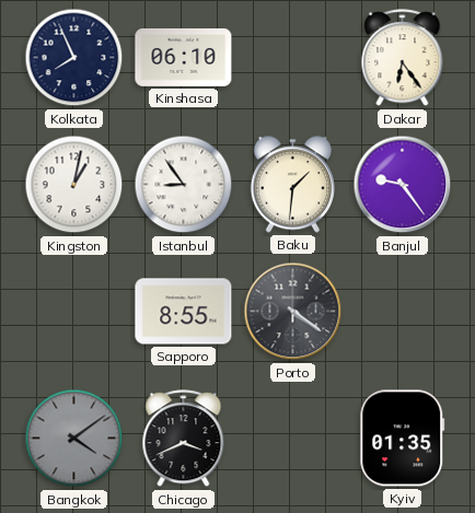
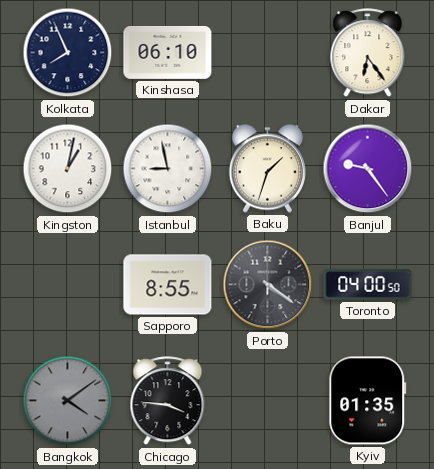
Istanbul: 8:54 -> 8:58
Baku: 1:31 -> 1:33
Toronto: none -> 04:00
Chicago: 3:41 -> 3:46
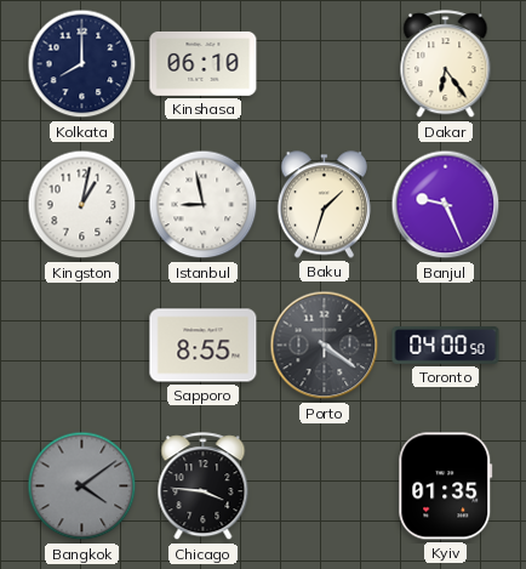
Kolkata: 7:56 -> 8:00
Banjul: 9:24 -> 9:26
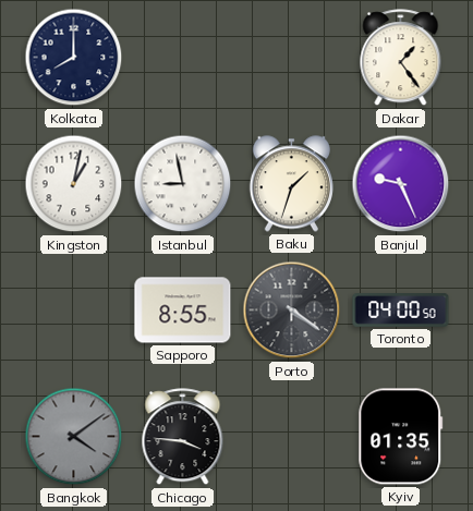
Kinshasa: 06:10 -> none
Dakar: 6:24 -> 1:24
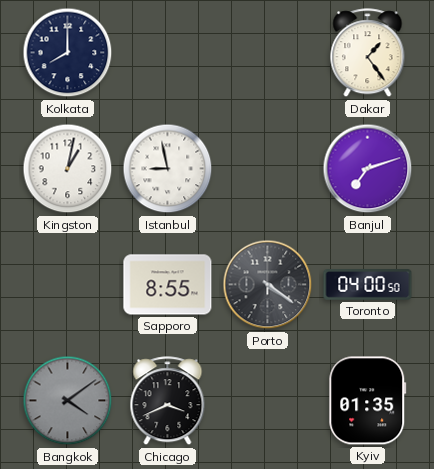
Baku: 1:33 -> none
Banjul: 9:26 -> 7:12
Chicago: 3:46 -> 3:41
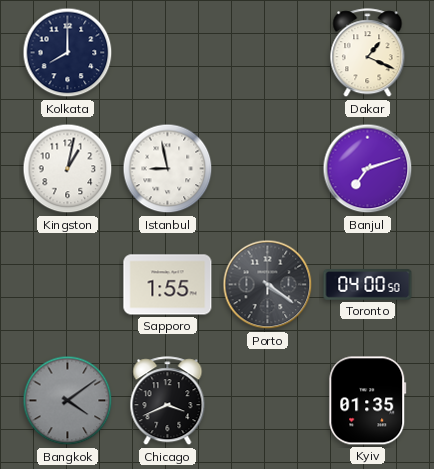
Dakar: 1:24 -> 1:19
Sapporo: 8:55 -> 1:55
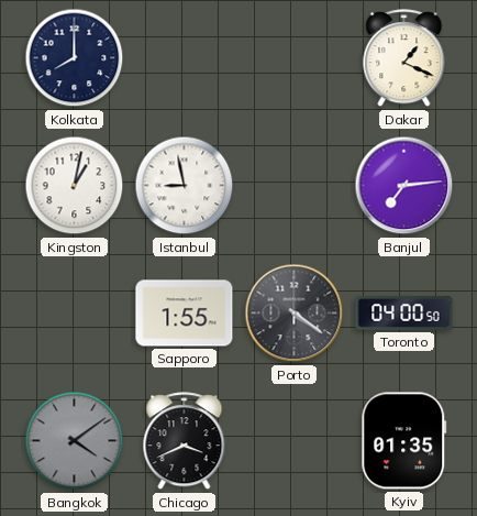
Banjul: 7:12 -> 7:14
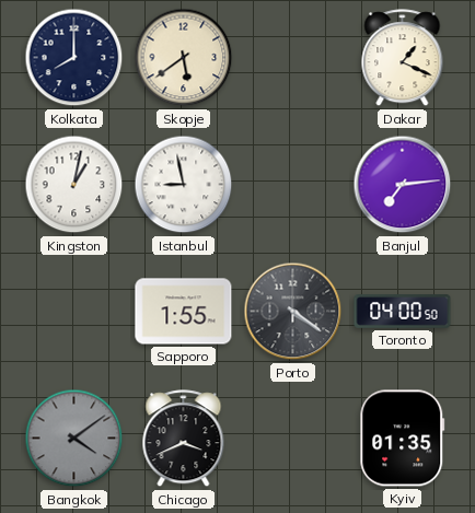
Skopje: none -> 5:39
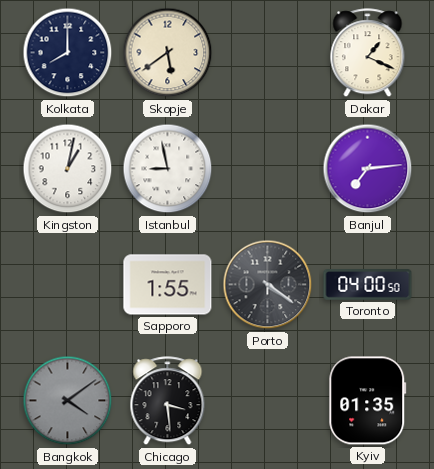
Chicago: 3:41 -> 3:29
